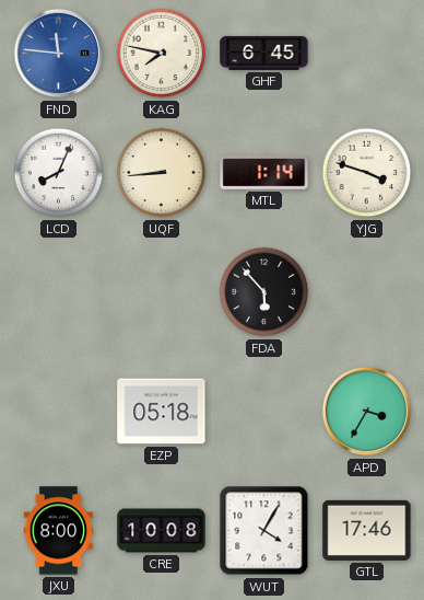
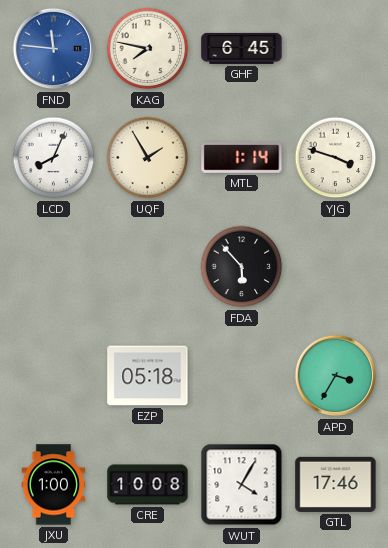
UQF: 8:44 -> 1:55
JXU: 8:00 -> 1:00
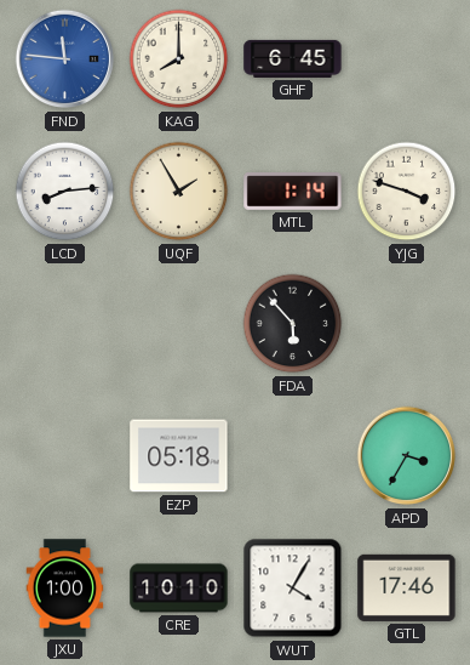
KAG: 7:47 -> 8:00
LCD: 8:04 -> 8:14
CRE: 10:08 -> 10:10
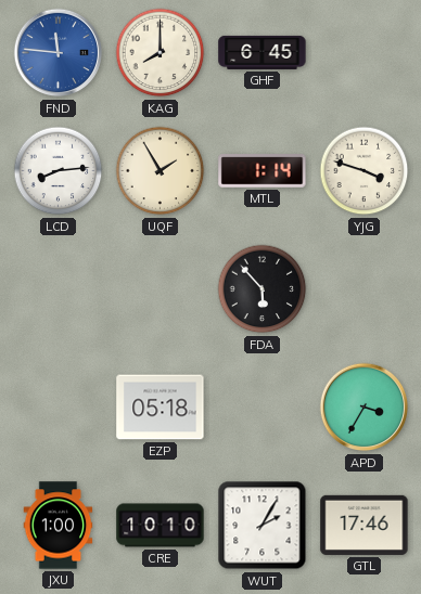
WUT: 4:05 -> 2:05
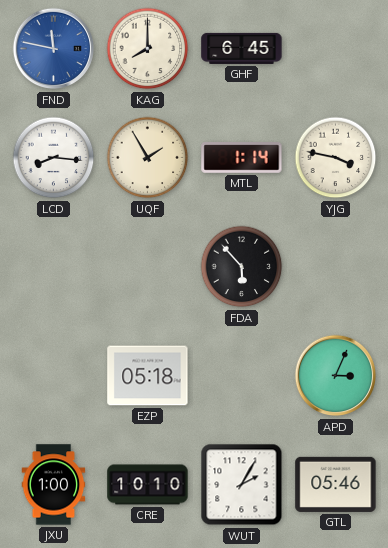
FND: 11:46 -> 11:47
LCD: 8:14 -> 8:16
YJG: 3:48 -> 3:47
APD: 3:35 -> 3:04
GTL: 17:46 -> 05:46
